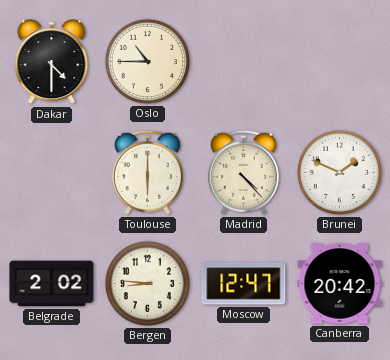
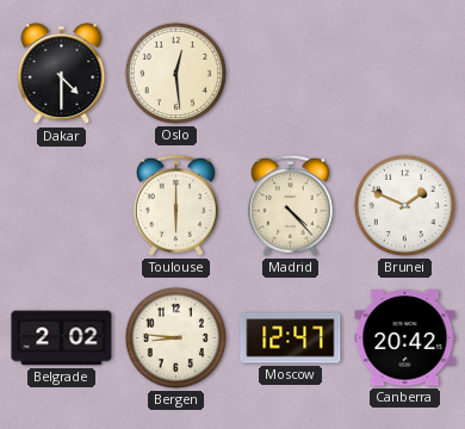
Oslo: 10:45 -> 12:29
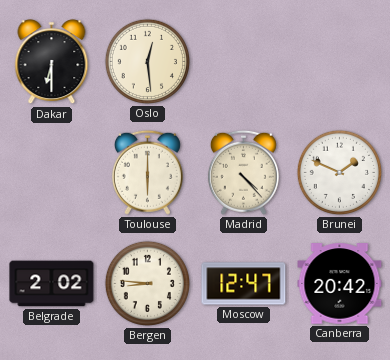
Dakar: 4:30 -> 6:30
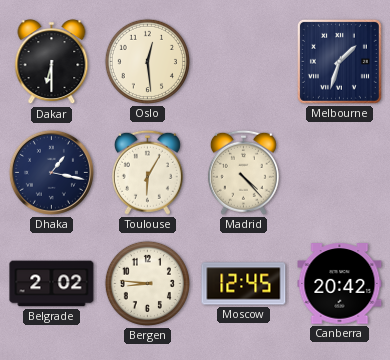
Melbourne: none -> 1:33
Dhaka: none -> 1:17
Toulouse: 6:00 -> 6:05
Brunei: 1:49 -> none
Moscow: 12:47 -> 12:45
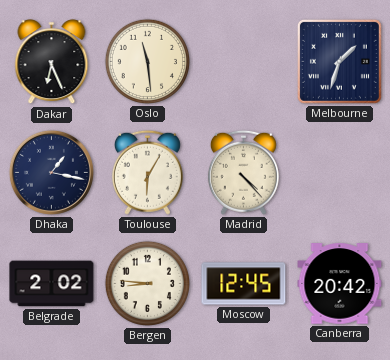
Dakar: 6:30 -> 6:26
Oslo: 12:29 -> 11:29
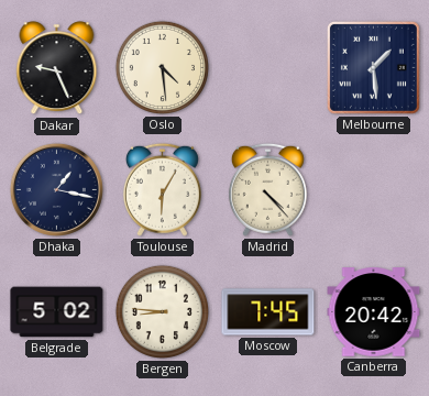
Dakar: 6:26 -> 9:26
Oslo: 11:29 -> 4:29
Melbourne: 1:33 -> 1:29
Belgrade: 2:02 -> 5:02
Moscow: 12:45 -> 7:45
